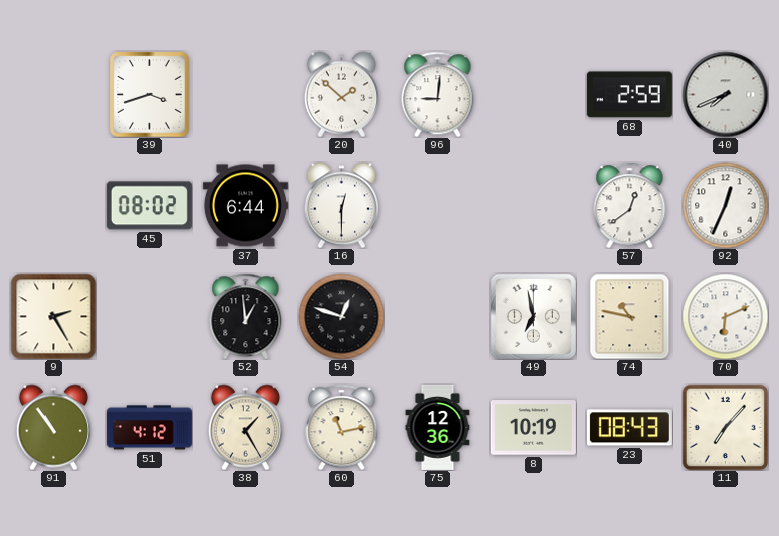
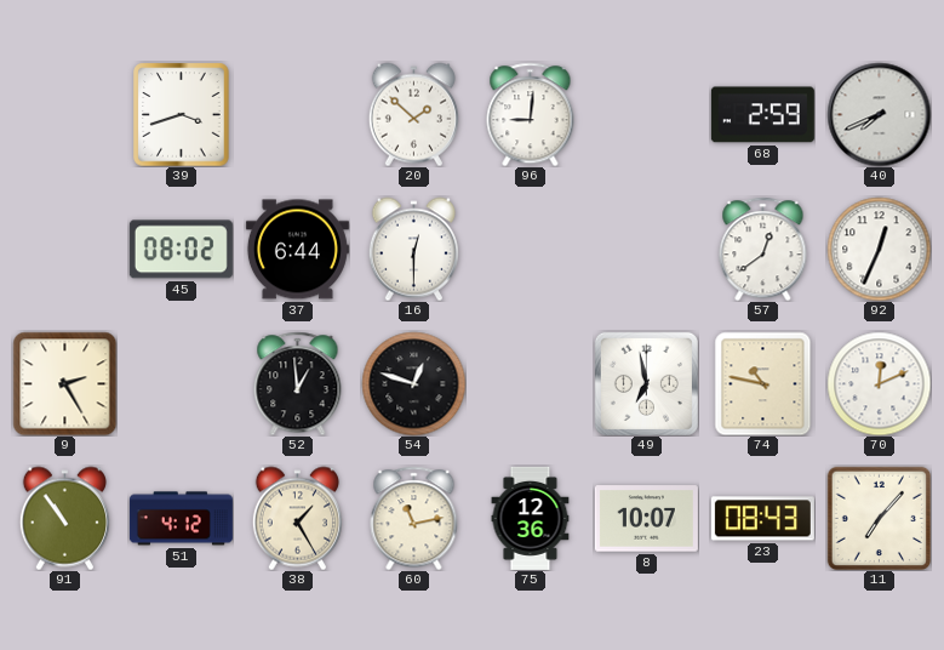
70: 6:11 -> 12:11
8: 10:19 -> 10:07
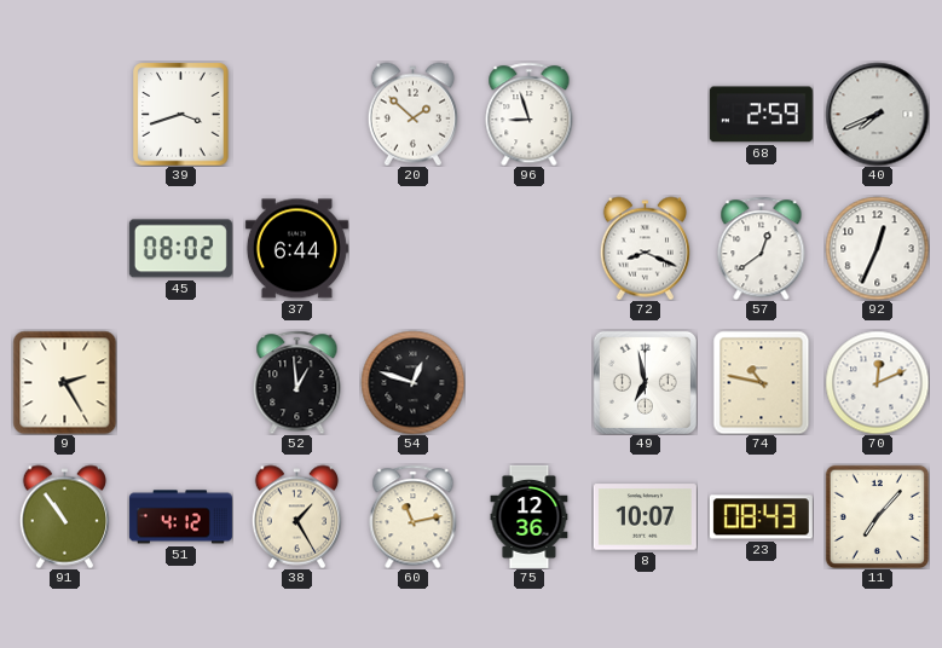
96: 9:01 -> 8:57
16: 12:30 -> none
72: none -> 8:19
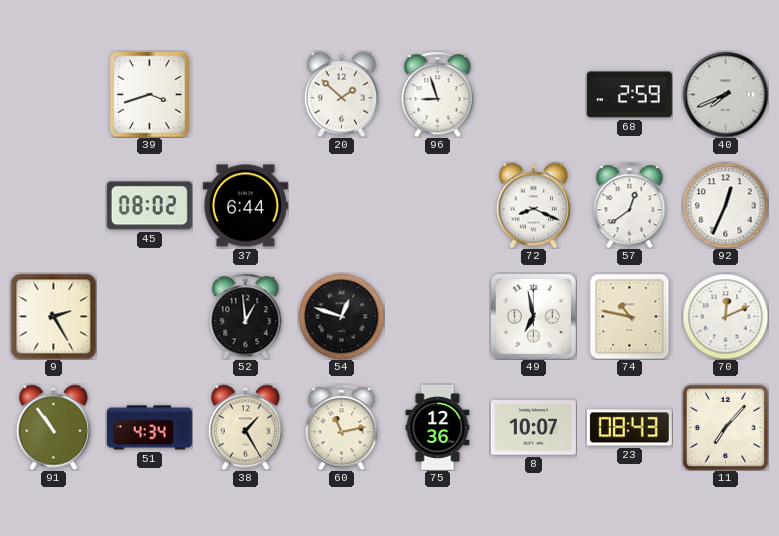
51: 4:12 -> 4:34
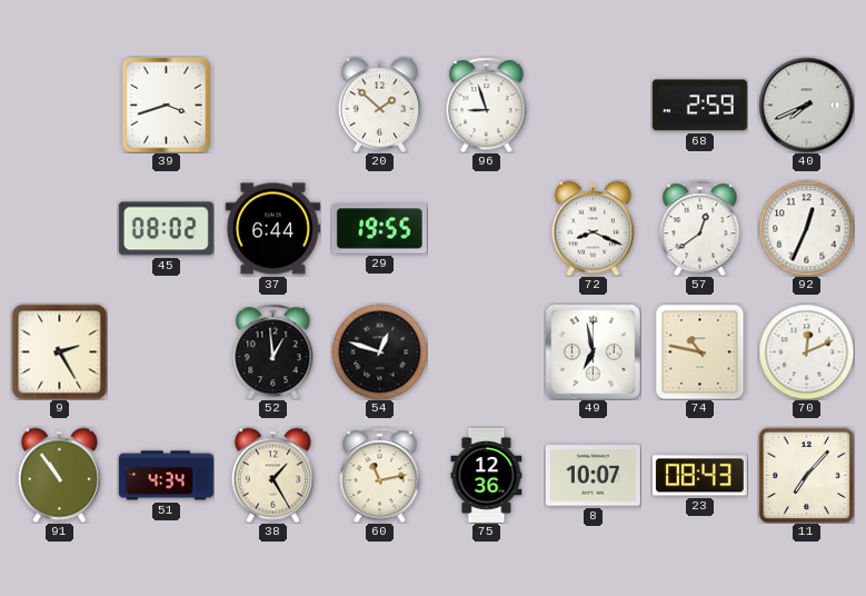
29: none -> 19:55
